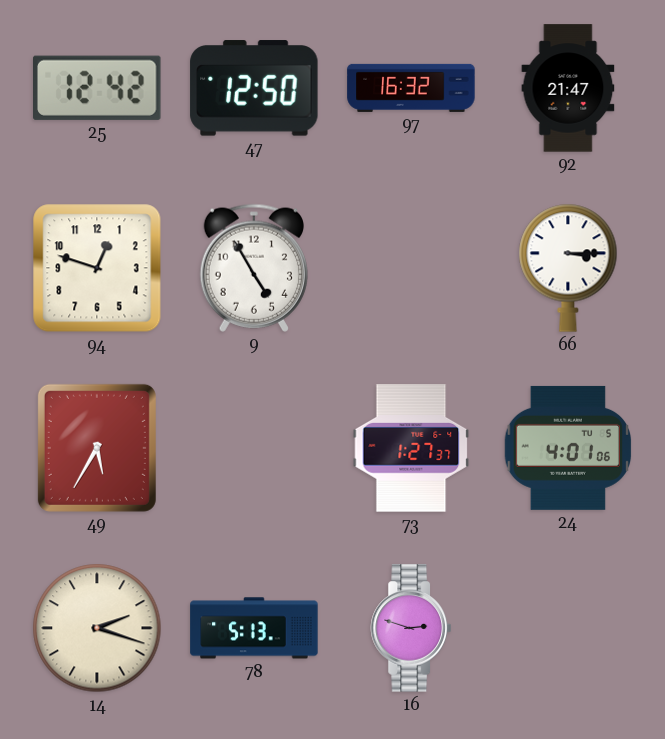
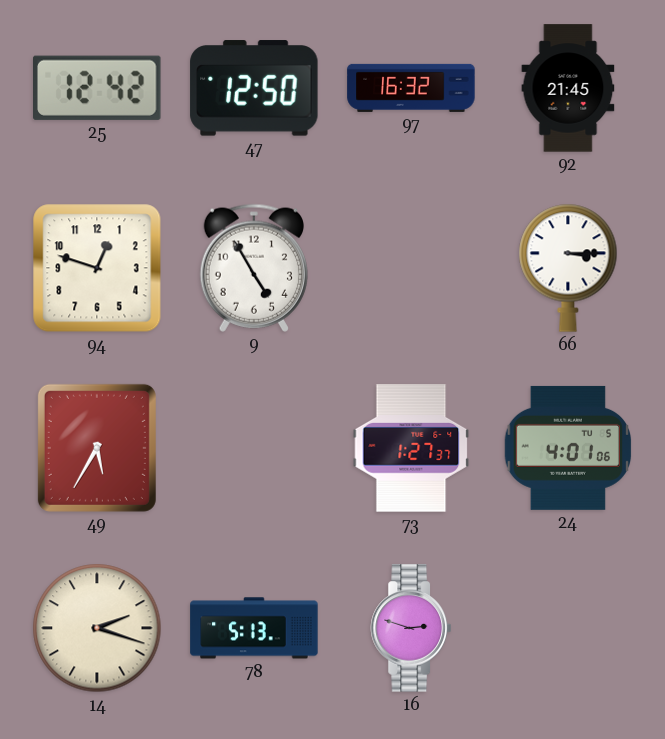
92: 21:47 -> 21:45
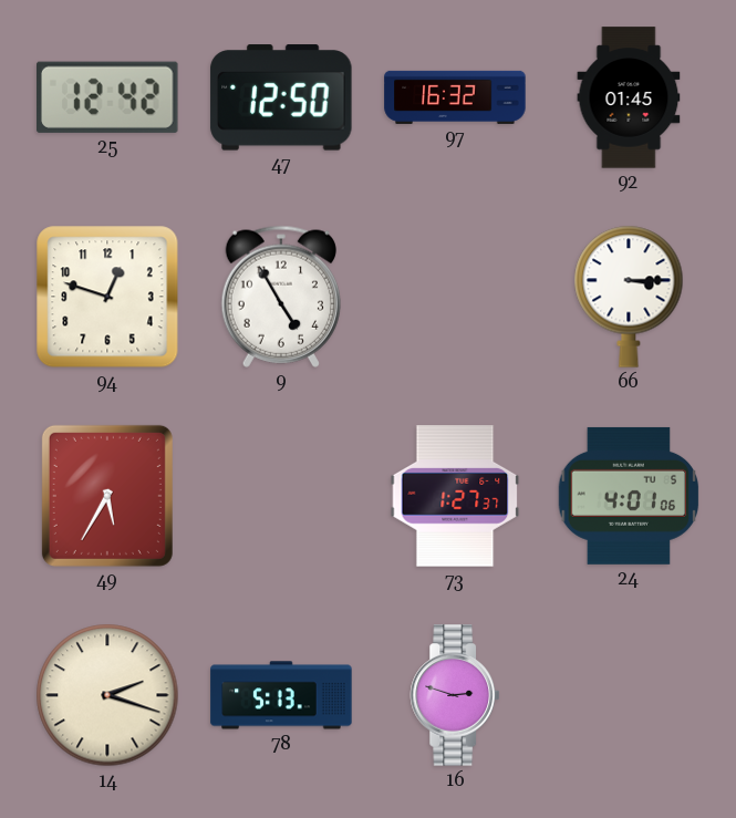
92: 21:45 -> 01:45
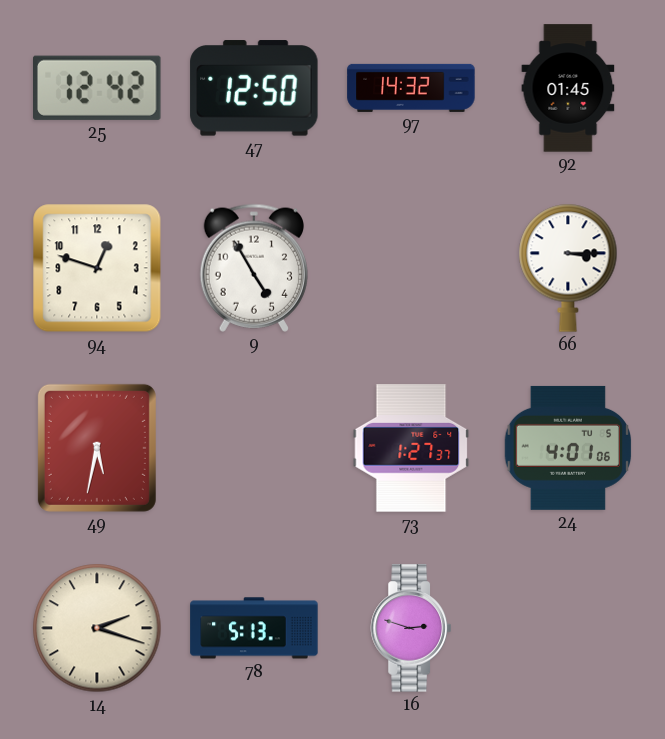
97: 16:32 -> 14:32
49: 5:35 -> 5:32
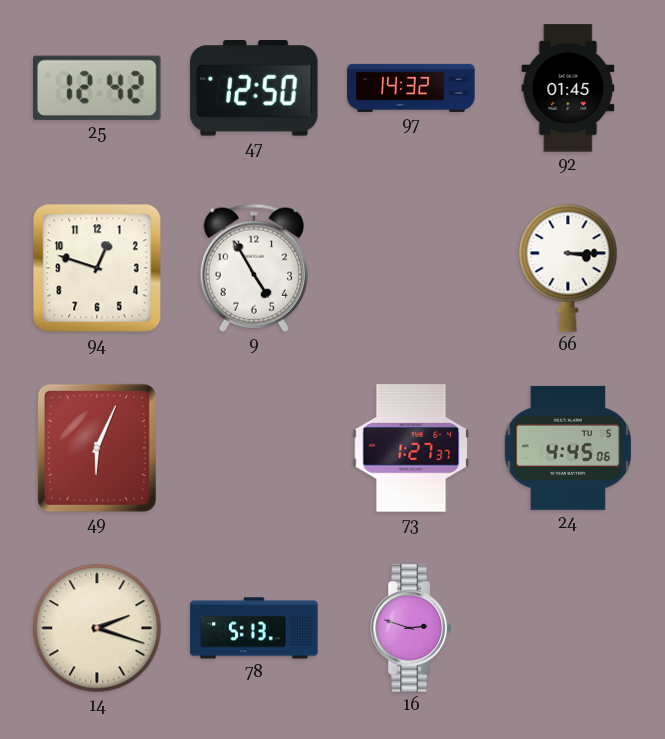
49: 5:32 -> 6:04
24: 4:01 -> 4:45
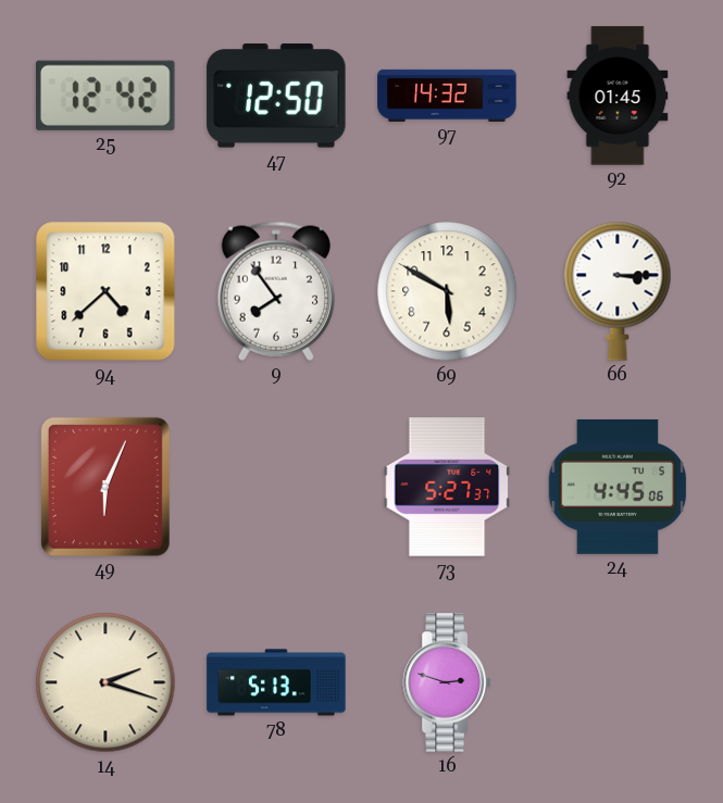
94: 12:48 -> 4:38
9: 4:55 -> 7:54
69: none -> 5:50
73: 1:27 -> 5:27
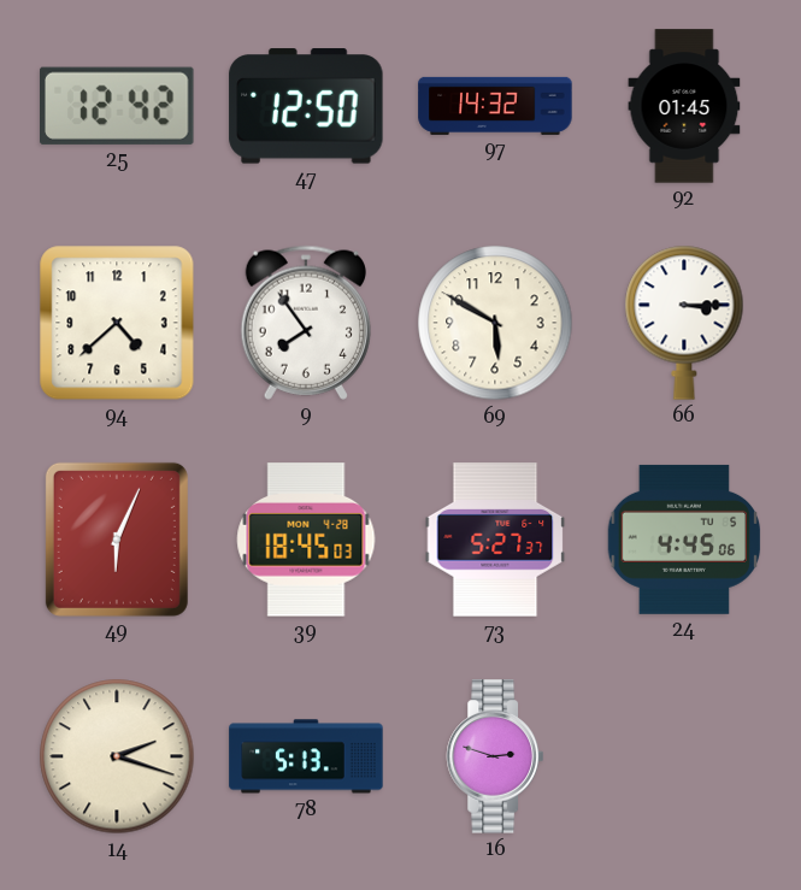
39: none -> 18:45
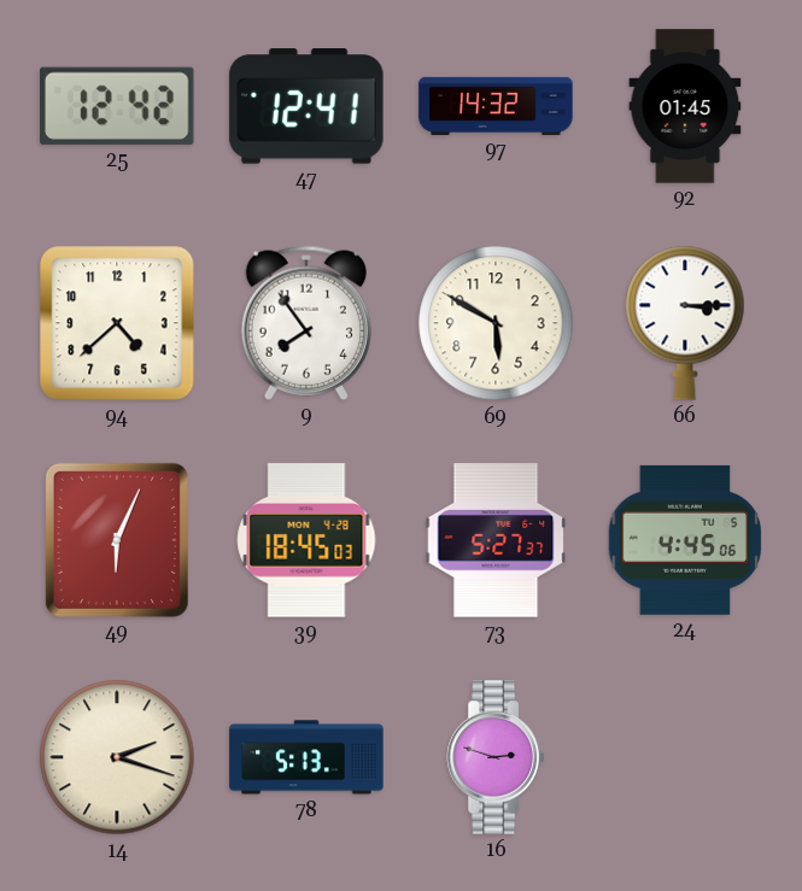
47: 12:50 -> 12:41
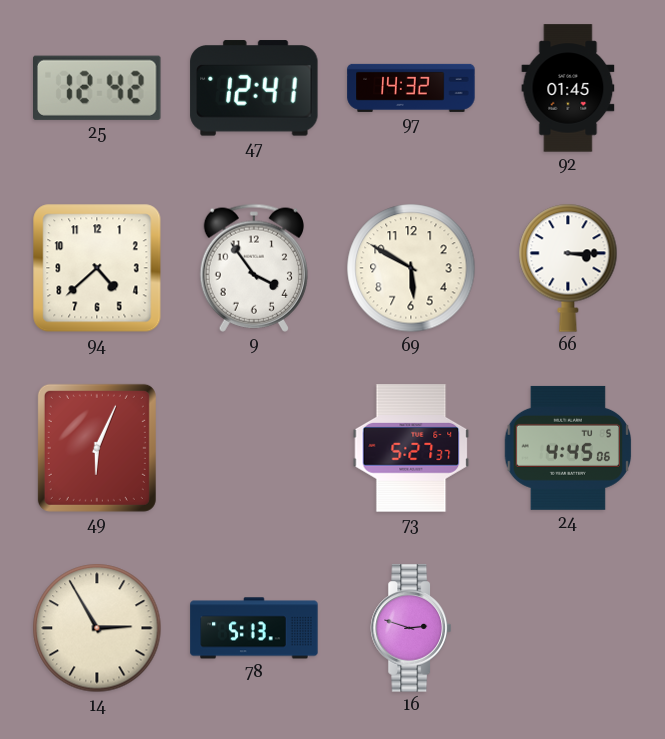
9: 7:54 -> 3:54
39: 18:45 -> none
14: 2:18 -> 2:55
